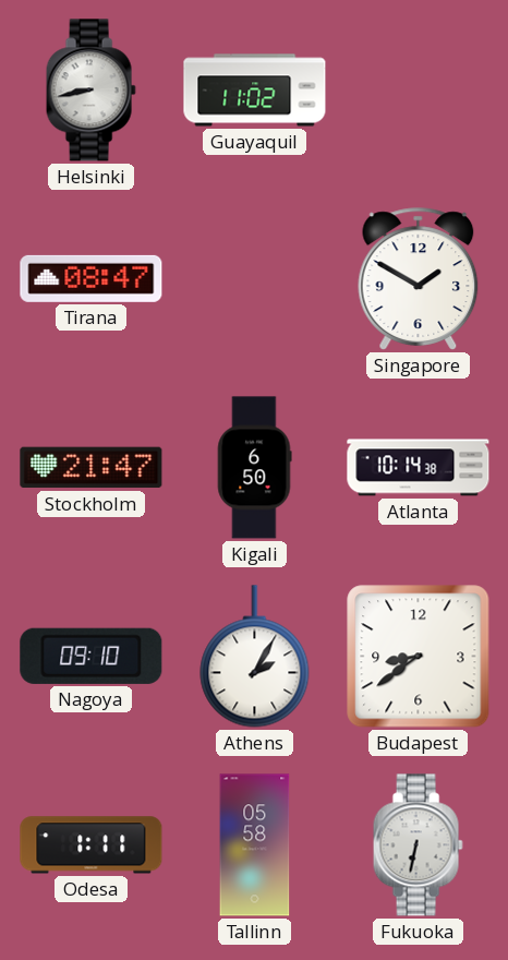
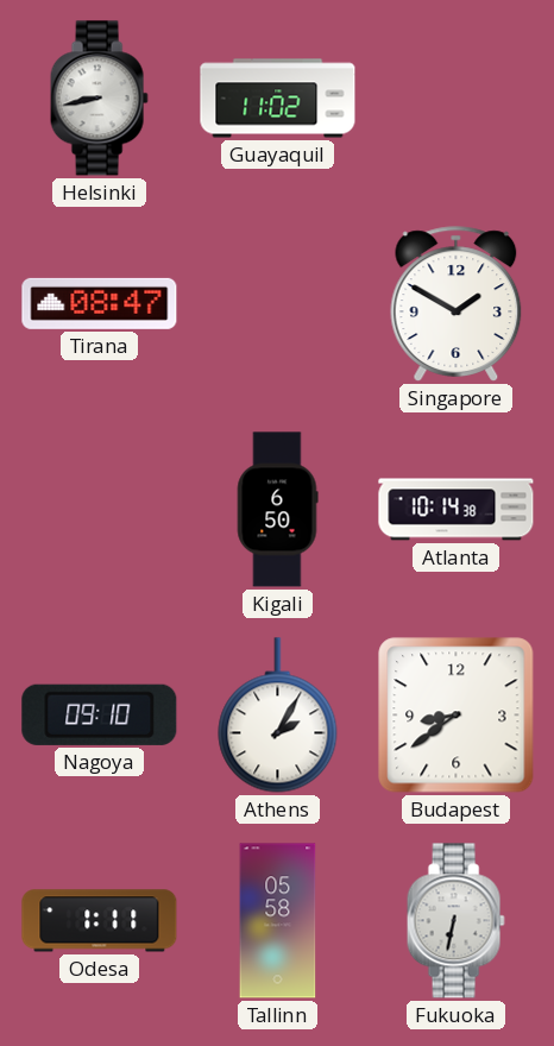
Stockholm: 21:47 -> none
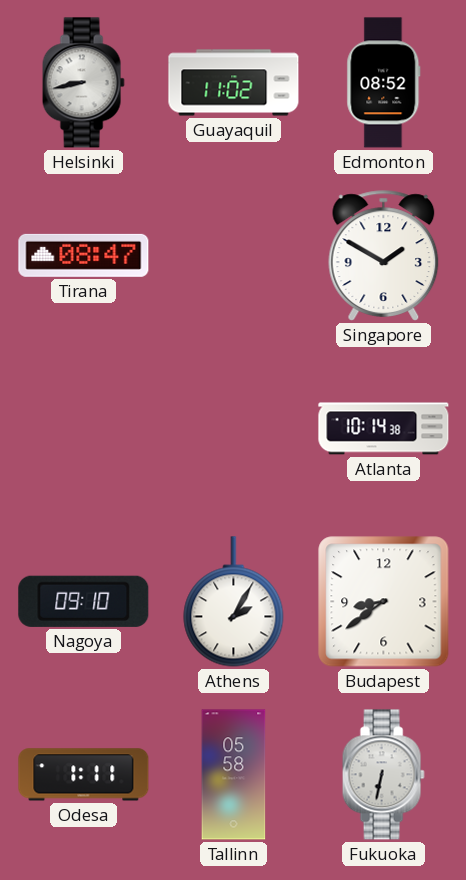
Edmonton: none -> 08:52
Kigali: 6:50 -> none
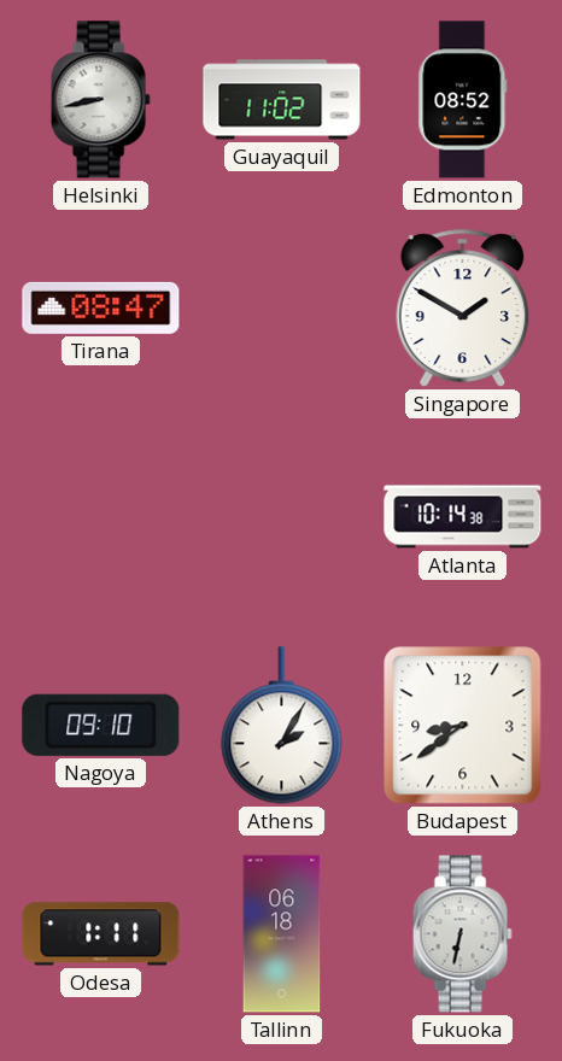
Tallinn: 05:58 -> 06:18
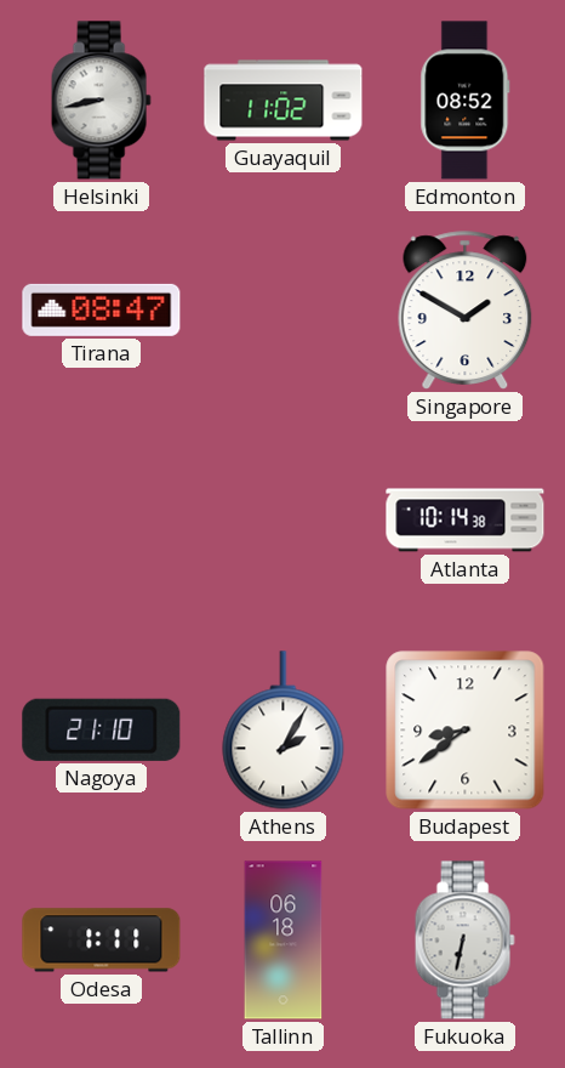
Nagoya: 09:10 -> 21:10
